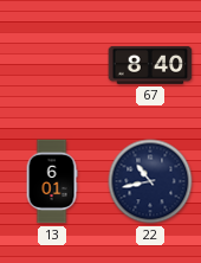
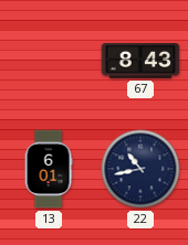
67: 8:40 -> 8:43
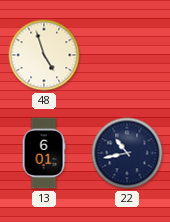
48: none -> 4:57
67: 8:43 -> none
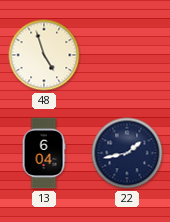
13: 6:01 -> 6:04
22: 10:43 -> 1:43
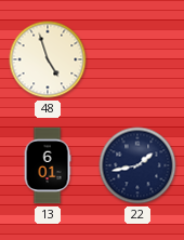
13: 6:04 -> 6:01
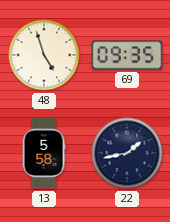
69: none -> 09:35
13: 6:01 -> 5:58
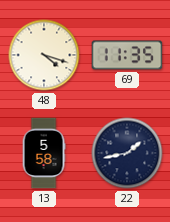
48: 4:57 -> 4:18
69: 09:35 -> 11:35
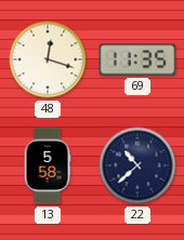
48: 4:18 -> 12:18
22: 1:43 -> 10:38
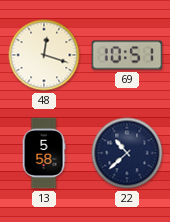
69: 11:35 -> 10:51
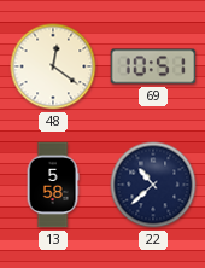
48: 12:18 -> 12:21
